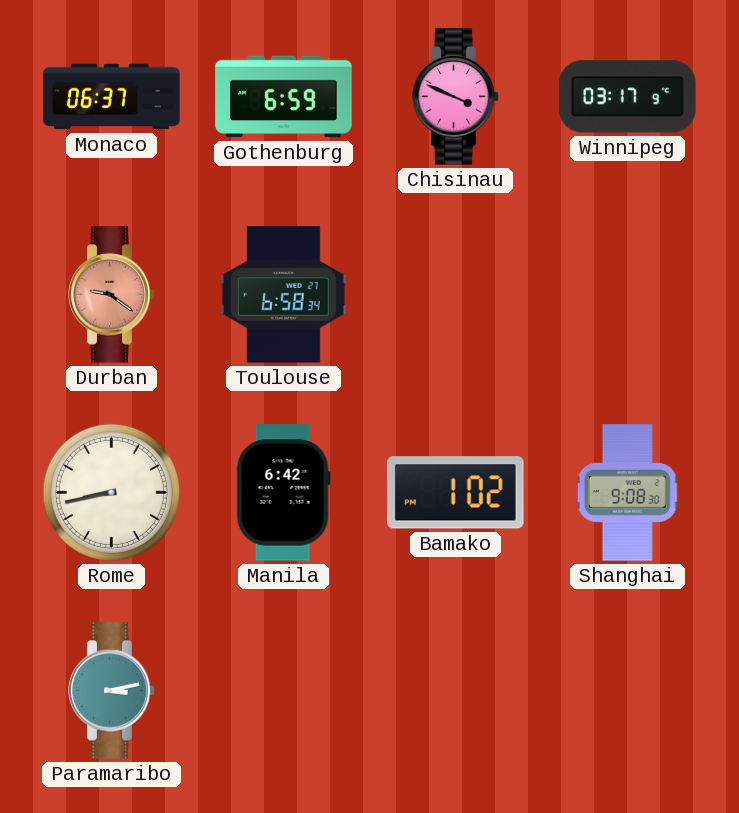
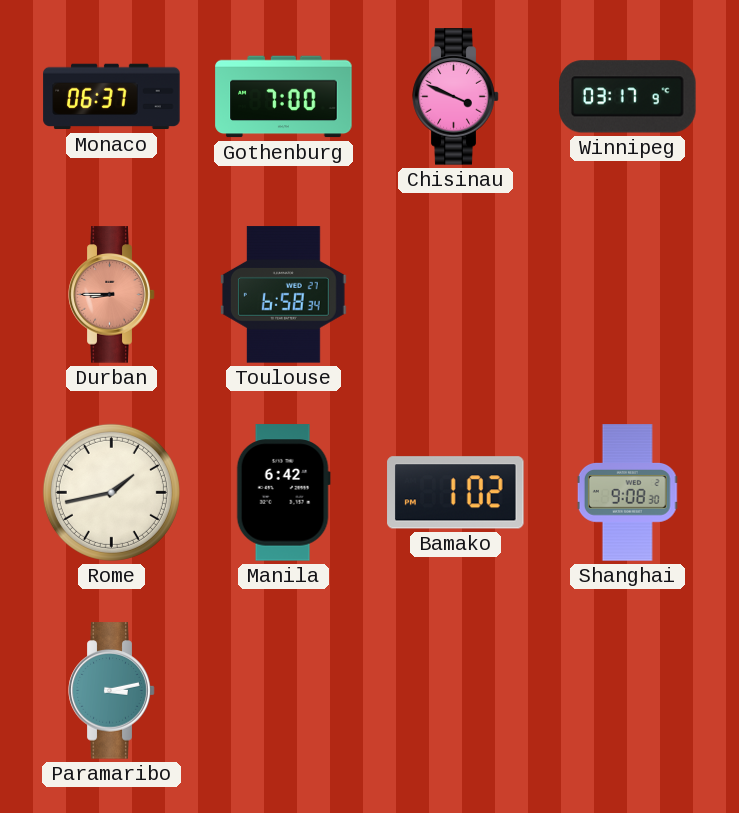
Gothenburg: 6:59 -> 7:00
Durban: 9:21 -> 8:45
Rome: 8:43 -> 1:43
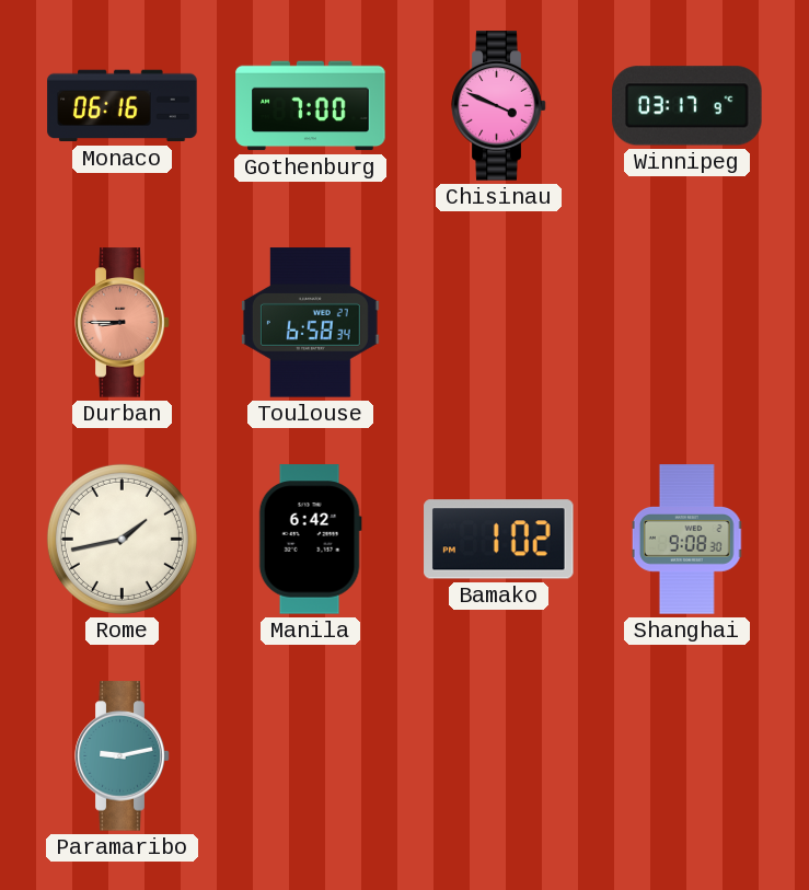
Monaco: 06:37 -> 06:16
Paramaribo: 3:13 -> 9:13
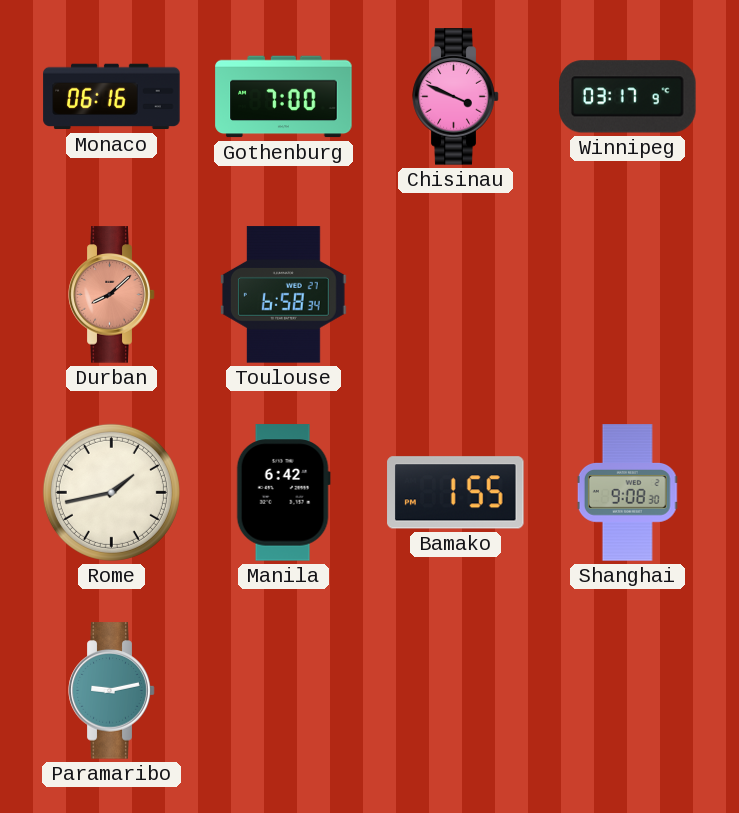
Durban: 8:45 -> 8:08
Bamako: 1:02 -> 1:55
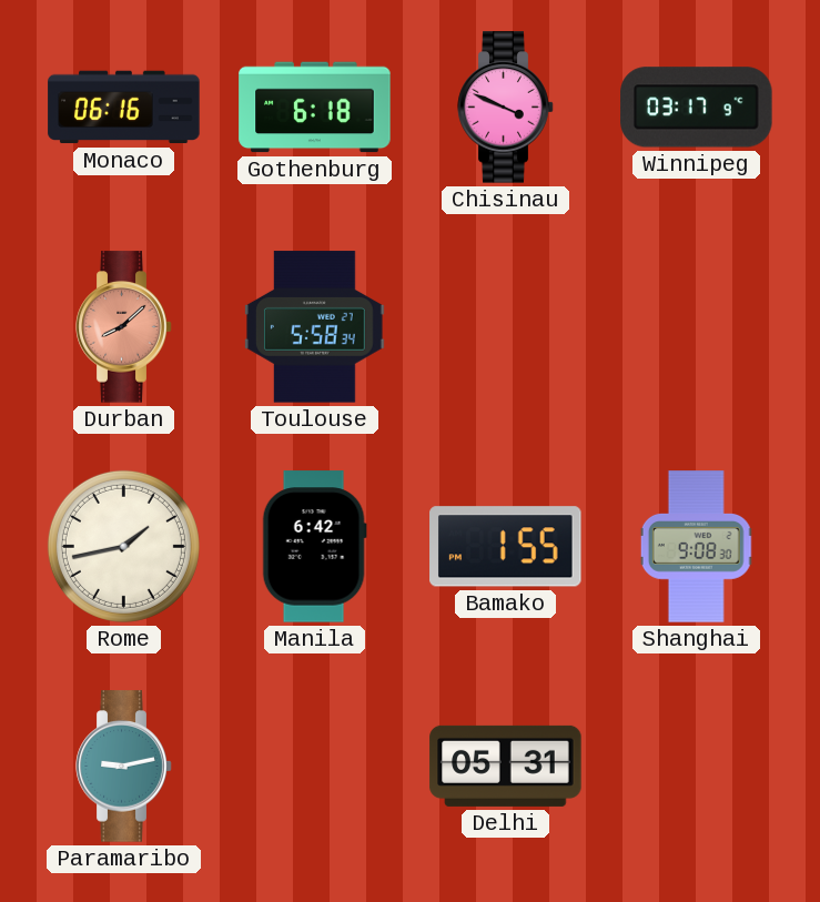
Gothenburg: 7:00 -> 6:18
Toulouse: 6:58 -> 5:58
Delhi: none -> 05:31
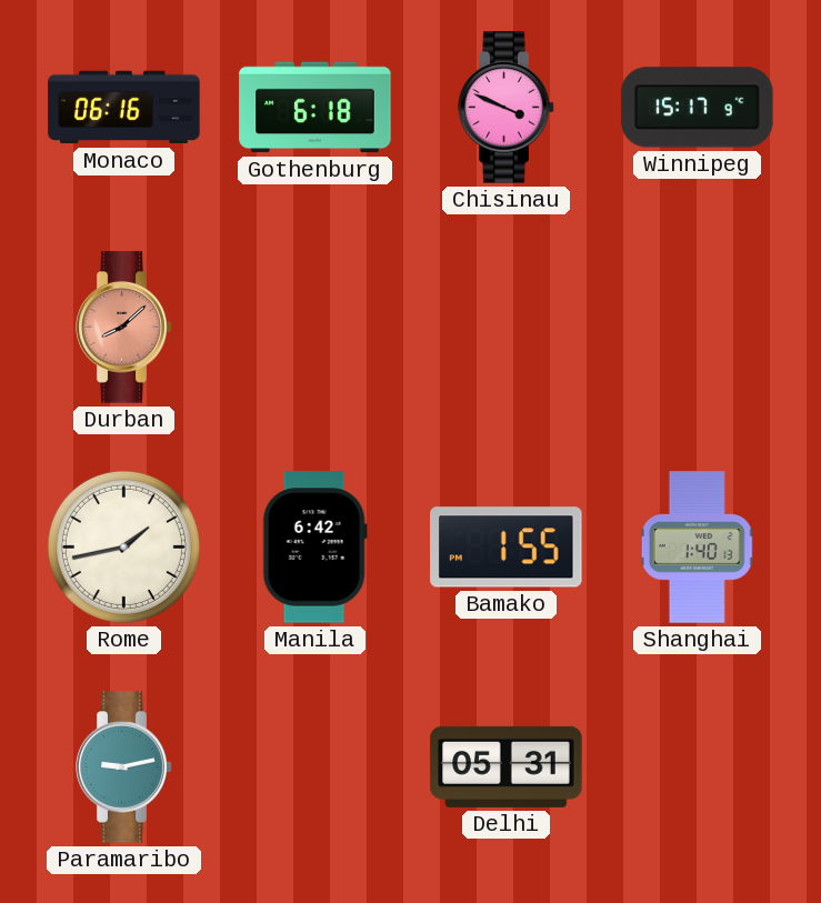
Winnipeg: 03:17 -> 15:17
Toulouse: 5:58 -> none
Shanghai: 9:08 -> 1:40
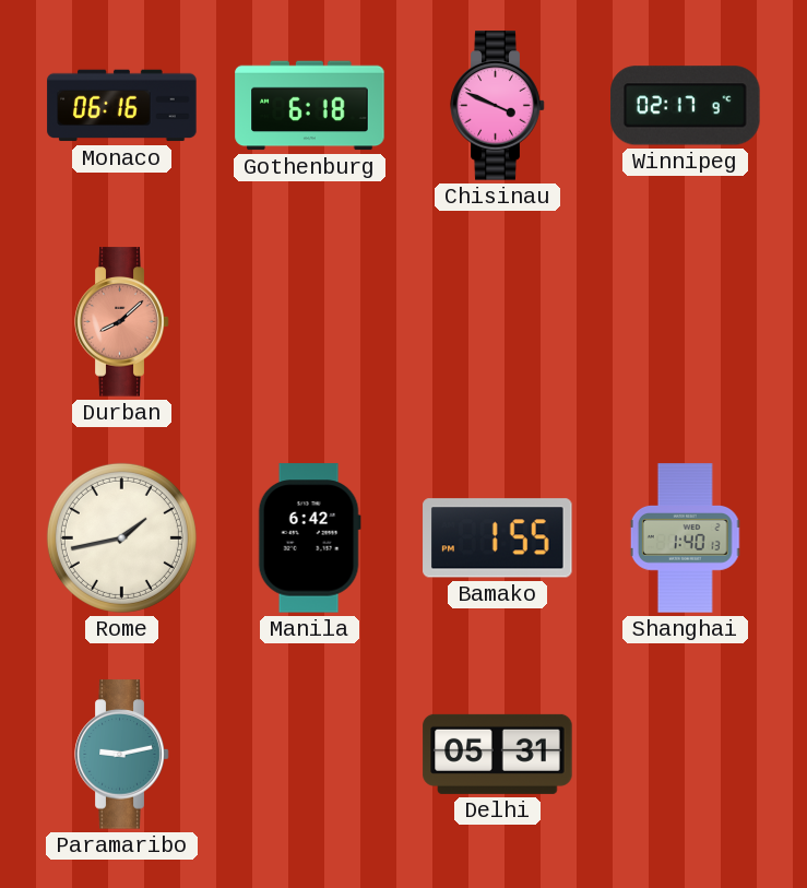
Winnipeg: 15:17 -> 02:17
